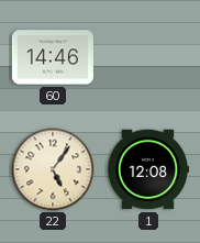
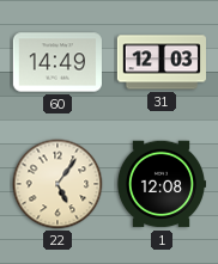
60: 14:46 -> 14:49
31: none -> 12:03
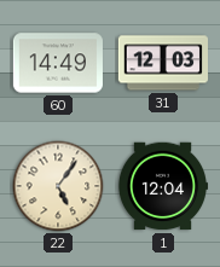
1: 12:08 -> 12:04
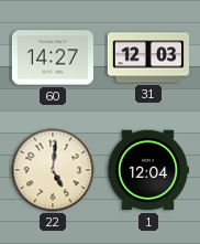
60: 14:49 -> 14:27
22: 5:06 -> 5:01
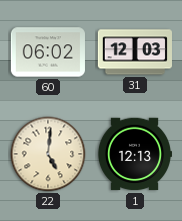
60: 14:27 -> 06:02
1: 12:04 -> 12:13
